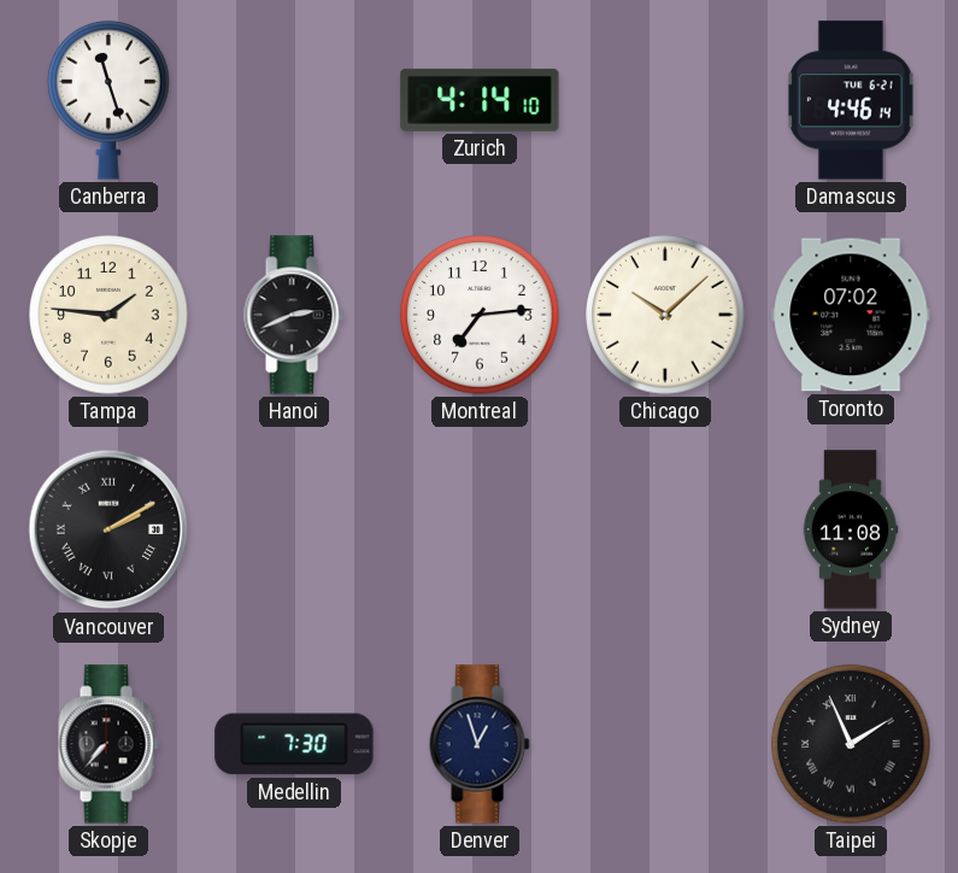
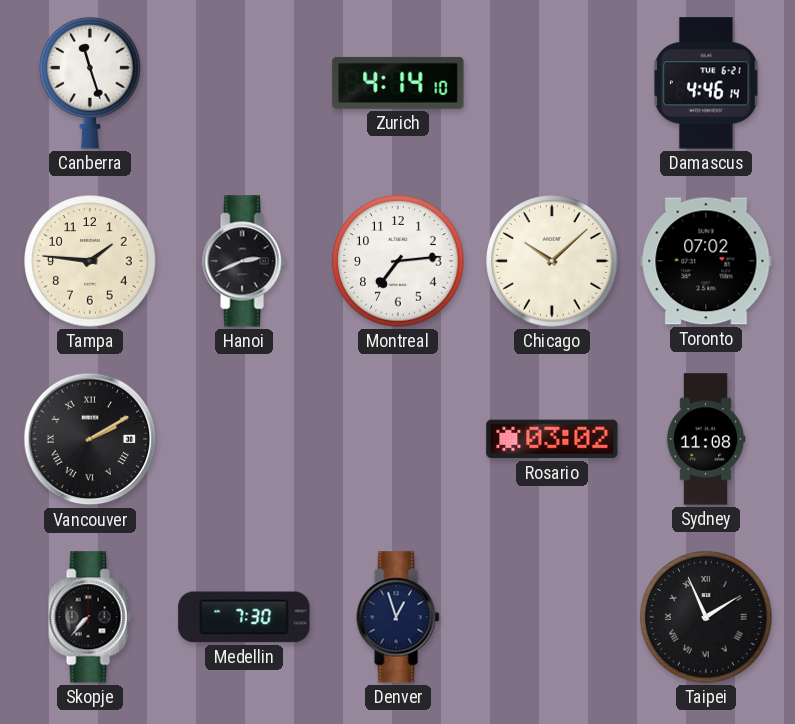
Rosario: none -> 03:02
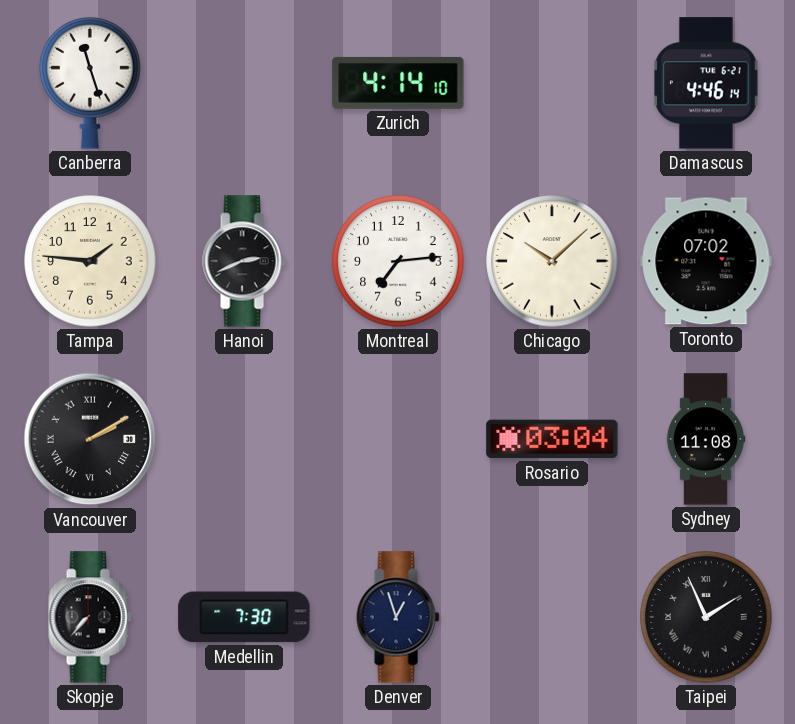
Rosario: 03:02 -> 03:04
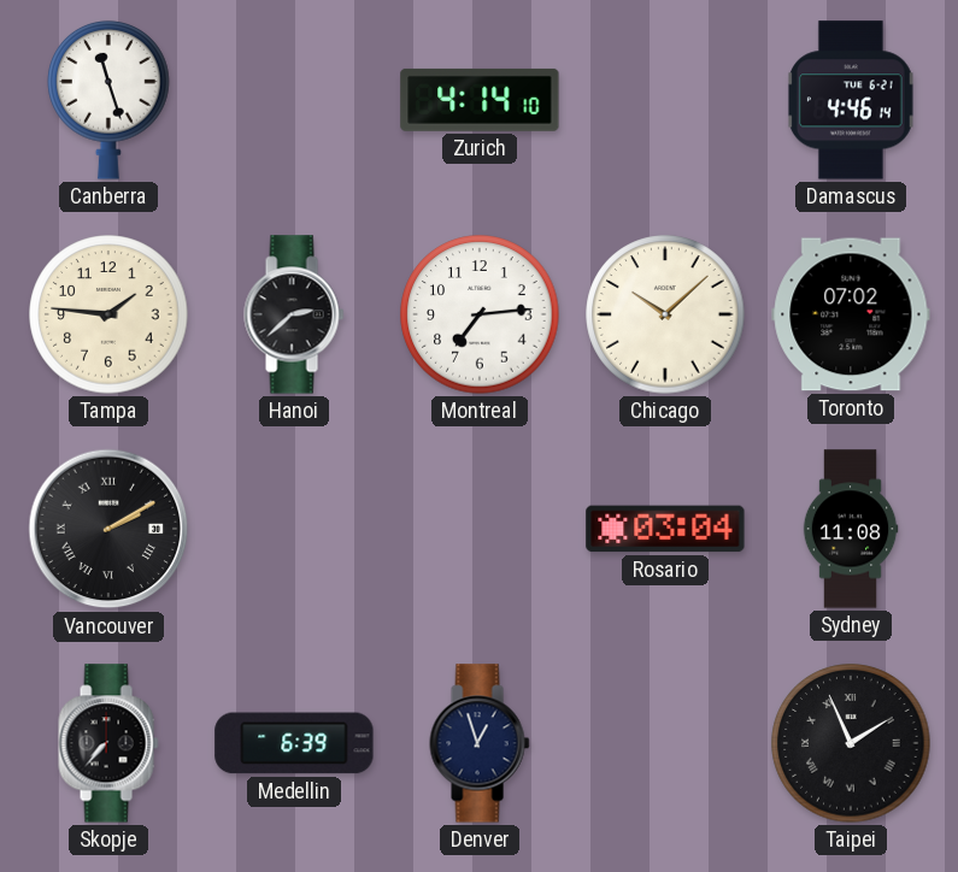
Hanoi: 2:41 -> 2:38
Medellin: 7:30 -> 6:39
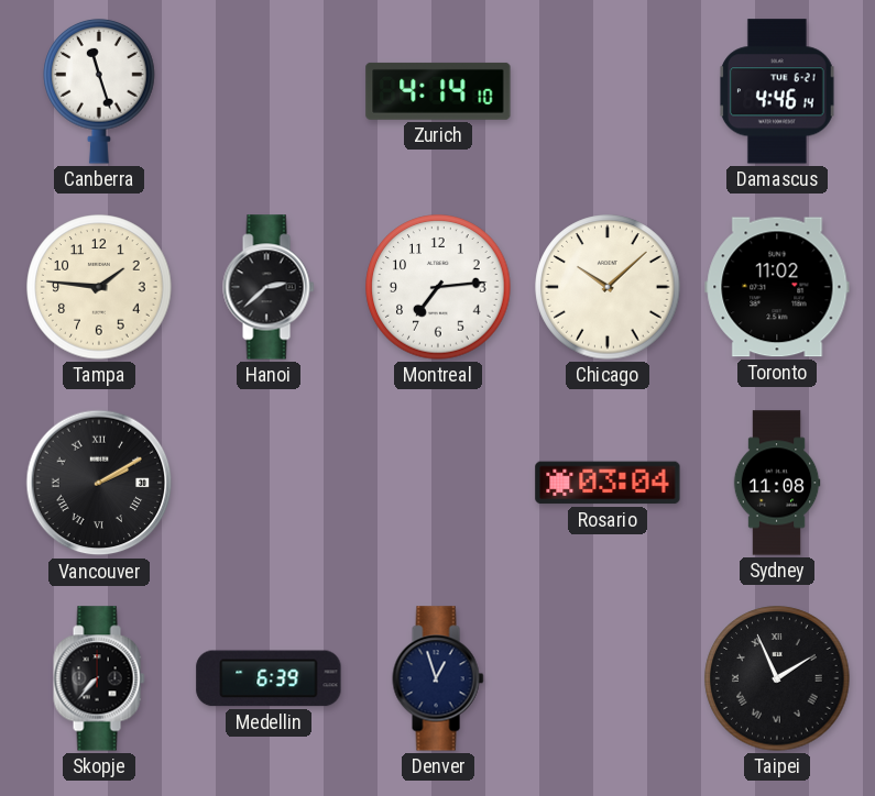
Toronto: 07:02 -> 11:02
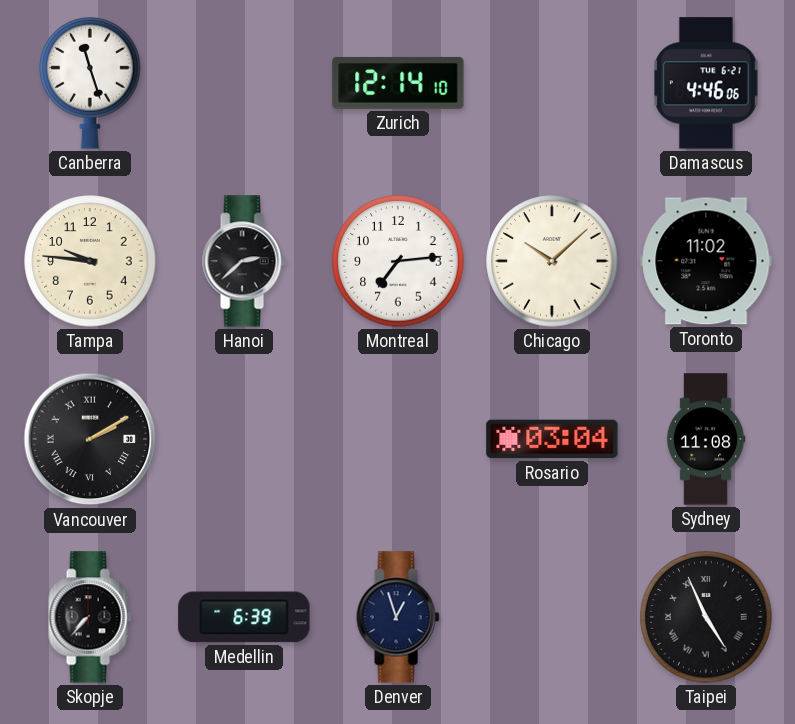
Zurich: 4:14 -> 12:14
Damascus: 4:46:14 -> 4:46:06
Tampa: 1:46 -> 9:46
Taipei: 1:56 -> 4:56
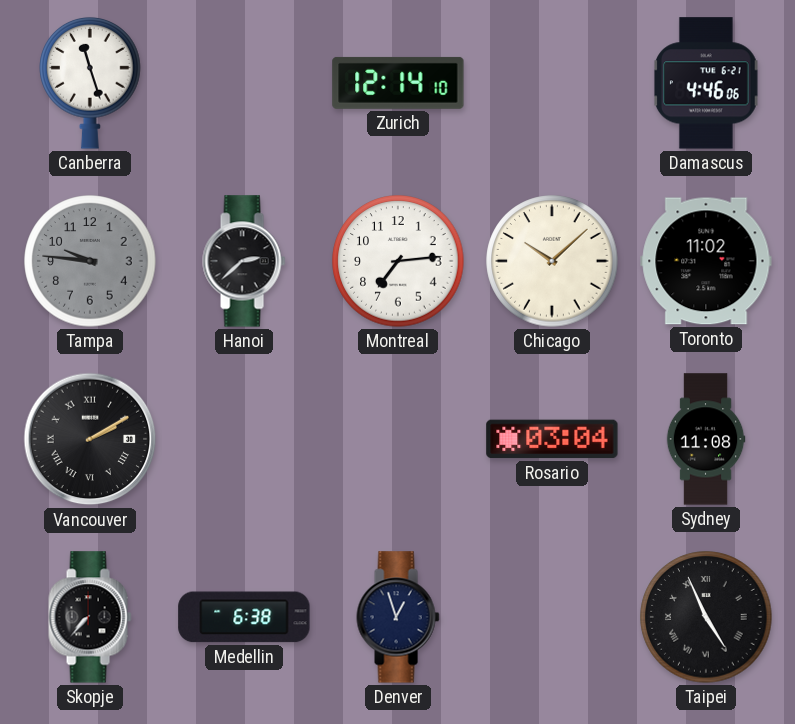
Tampa dial: cream -> grey
Medellin: 6:39 -> 6:38
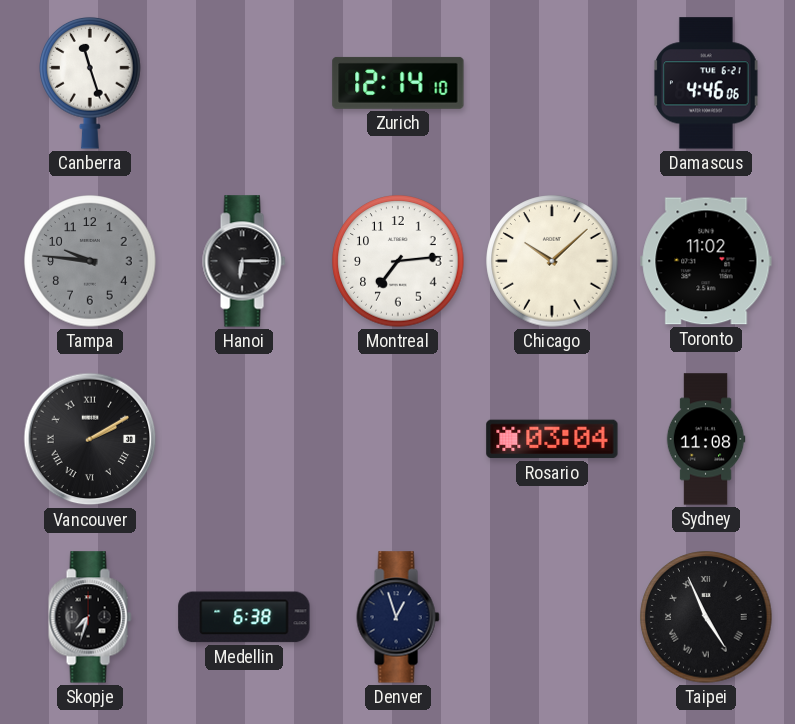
Hanoi: 2:38 -> 6:15
Skopje: 7:37 -> 7:33
